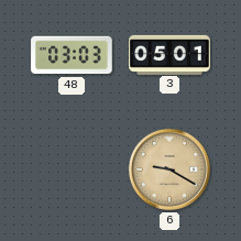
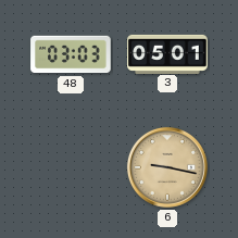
6: 9:20 -> 9:17
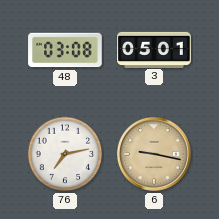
48: 03:03 -> 03:08
76: none -> 7:13
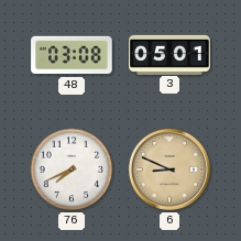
76: 7:13 -> 7:41
6: 9:17 -> 8:49
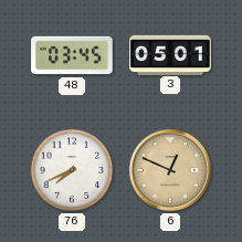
48: 03:08 -> 03:45
6: 8:49 -> 12:49
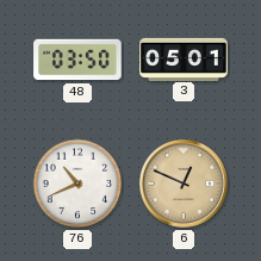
48: 03:45 -> 03:50
76: 7:41 -> 10:41
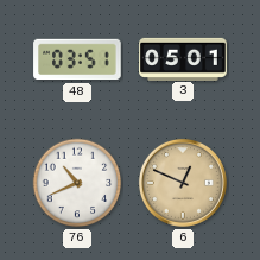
48: 03:50 -> 03:51
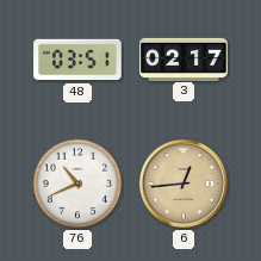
3: 05:01 -> 02:17
6: 12:49 -> 12:44
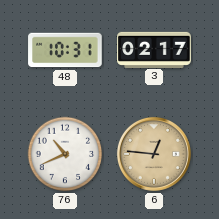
48: 03:51 -> 10:31
6: 12:44 -> 12:46
